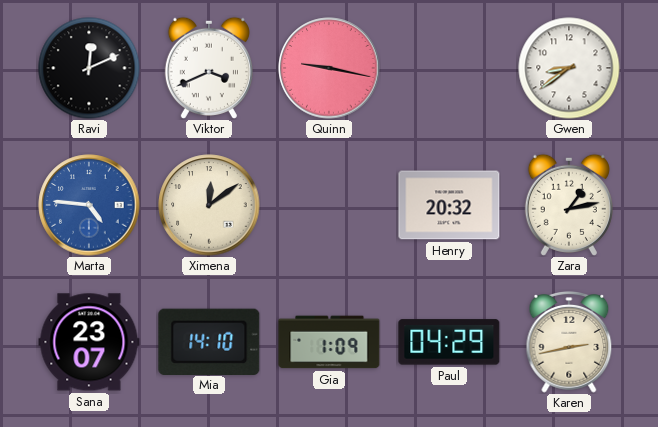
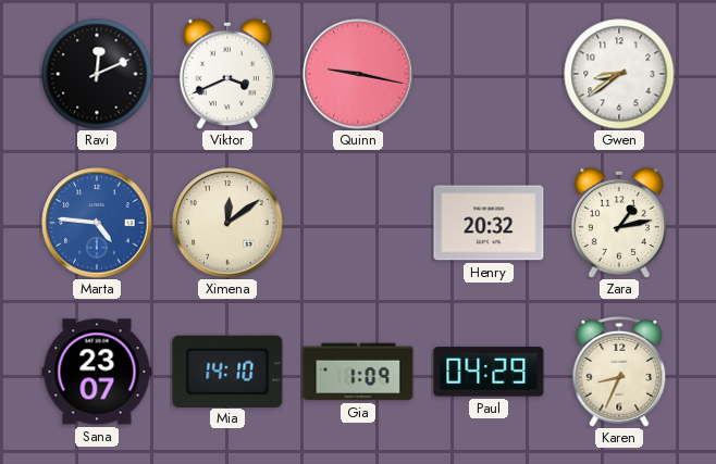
Karen: 2:43 -> 8:34
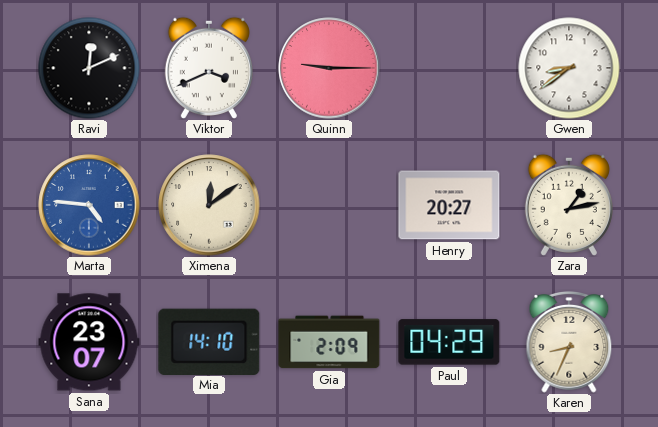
Quinn: 9:17 -> 9:15
Henry: 20:32 -> 20:27
Gia: 1:09 -> 2:09
